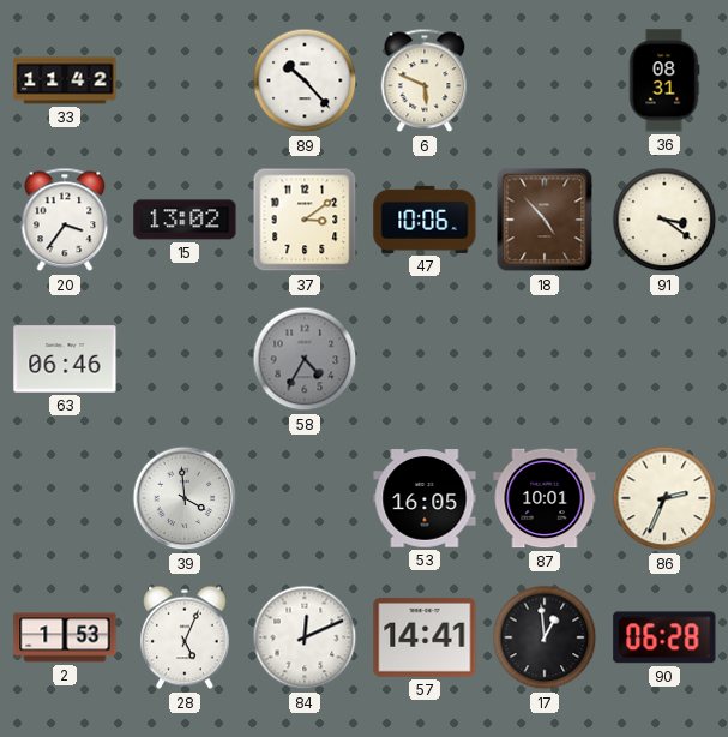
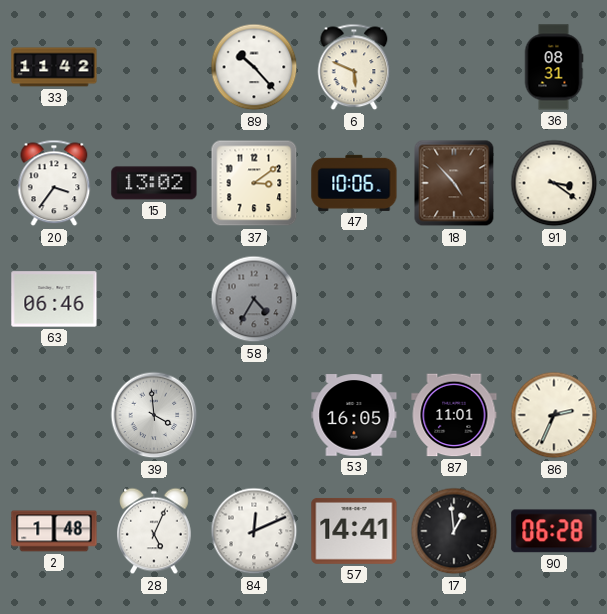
87: 10:01 -> 11:01
2: 1:53 -> 1:48
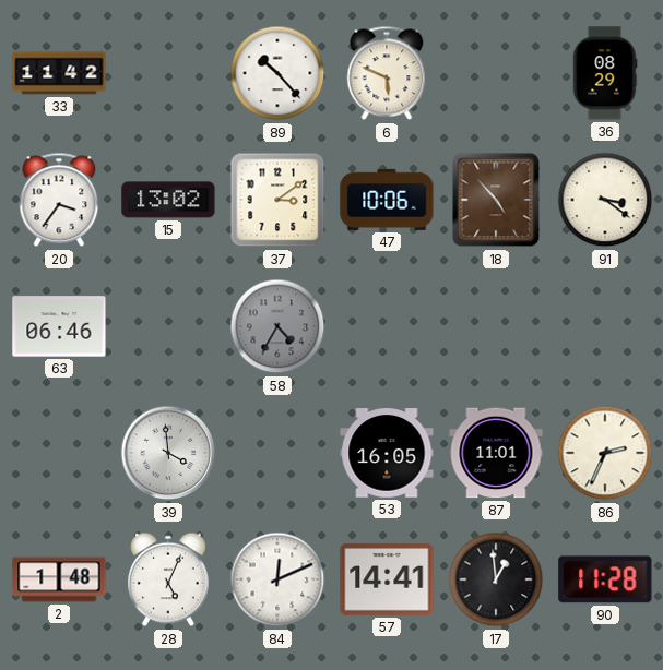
36: 08:31 -> 08:29
90: 06:28 -> 11:28
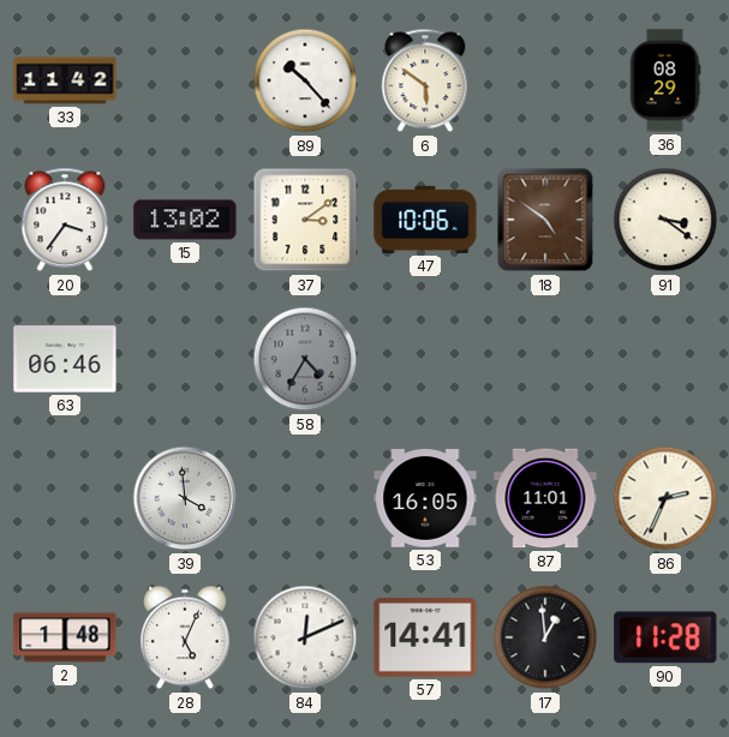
6: 5:49 -> 5:51
18: 4:53 -> 4:51
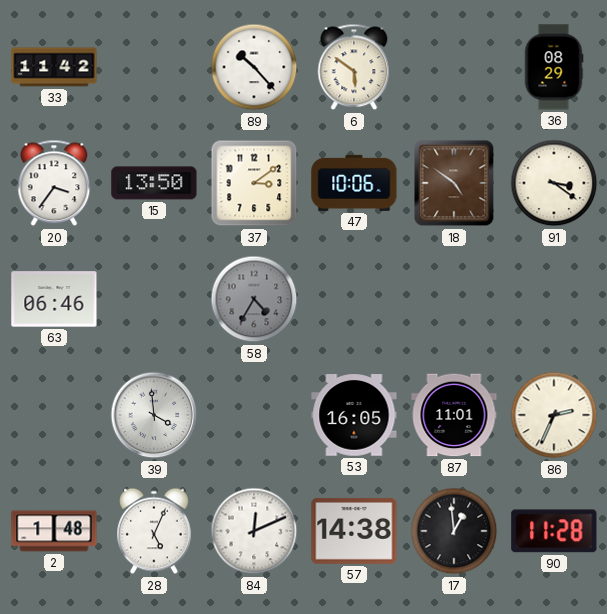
15: 13:02 -> 13:50
57: 14:41 -> 14:38
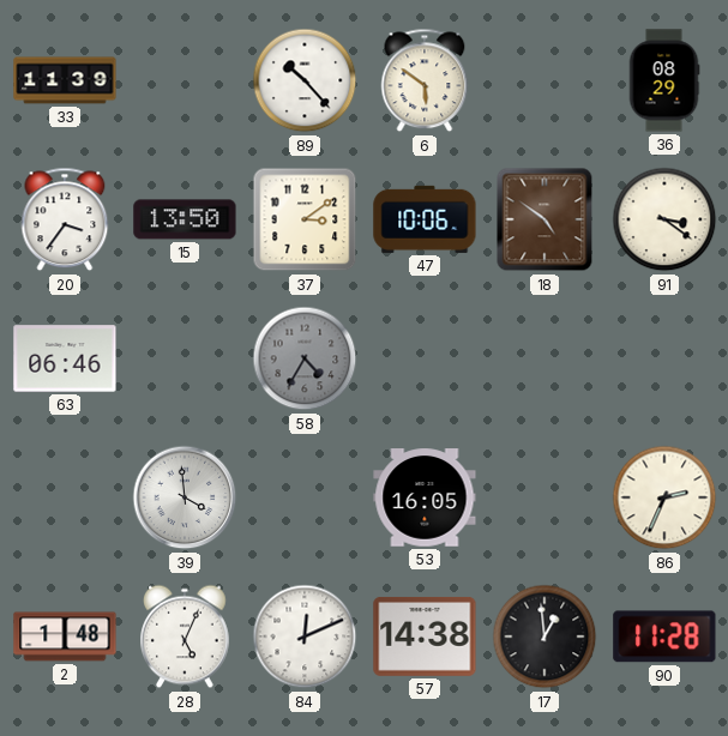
33: 11:42 -> 11:39
87: 11:01 -> none
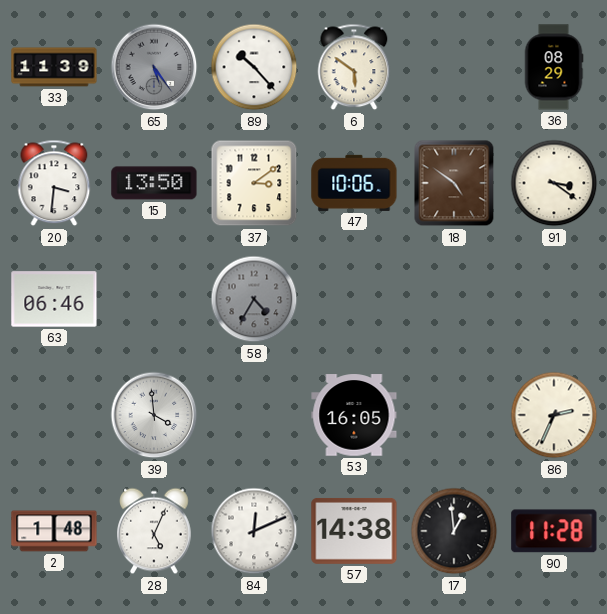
65: none -> 5:24
20: 3:36 -> 3:31
